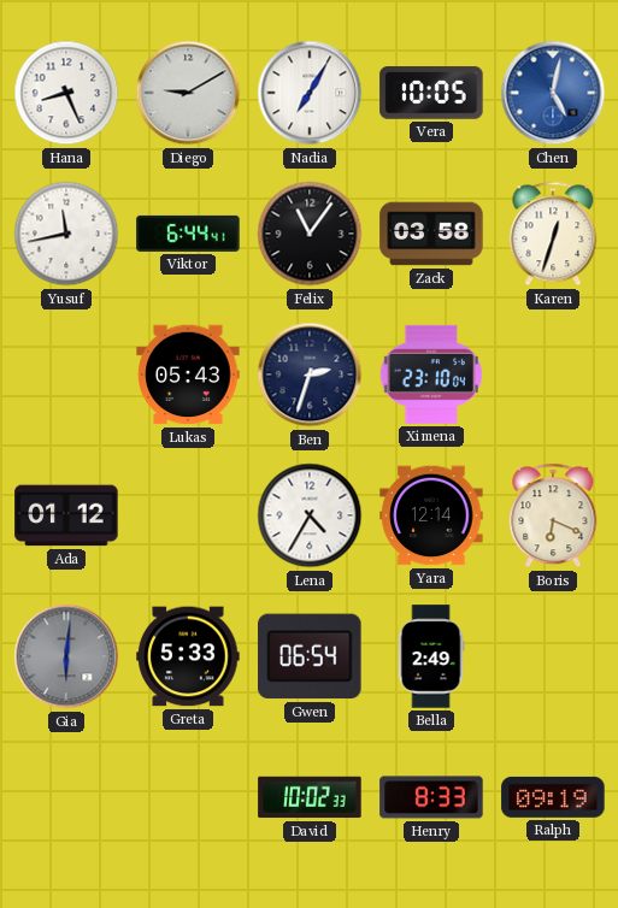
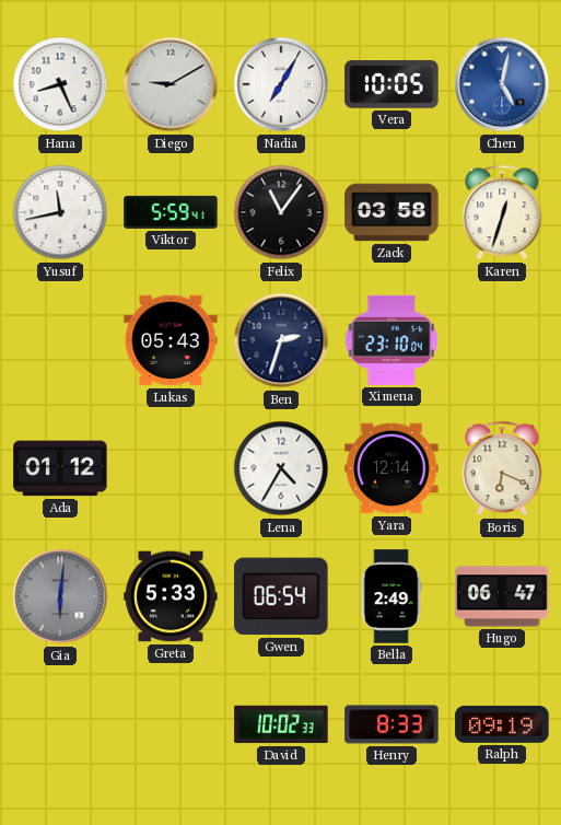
Viktor: 6:44 -> 5:59
Hugo: none -> 06:47
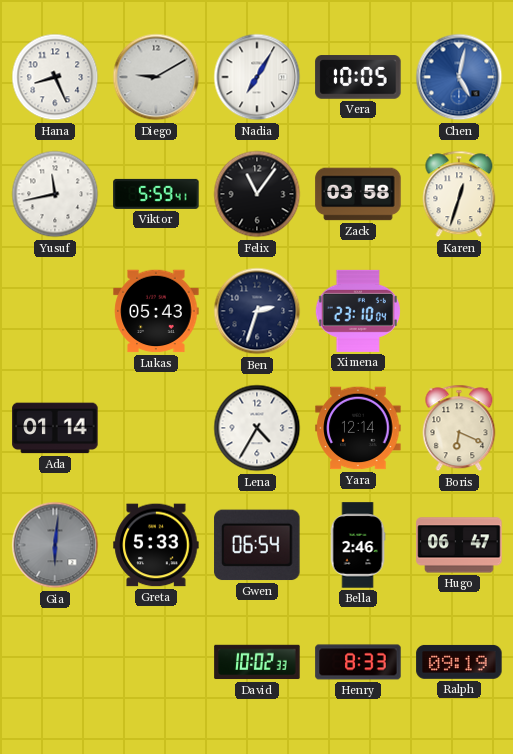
Ada: 01:12 -> 01:14
Bella: 2:49 -> 2:46
